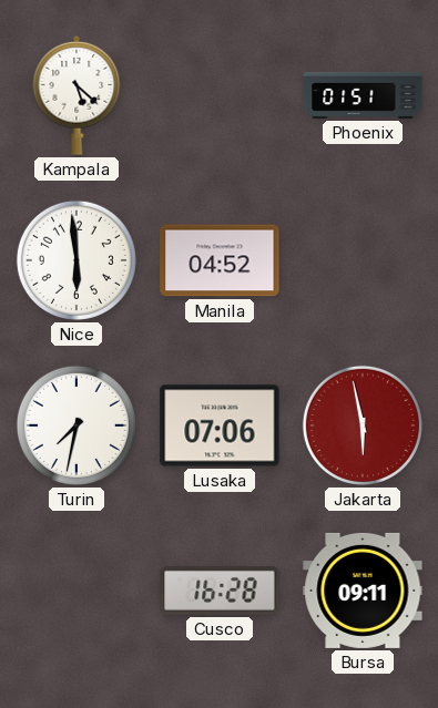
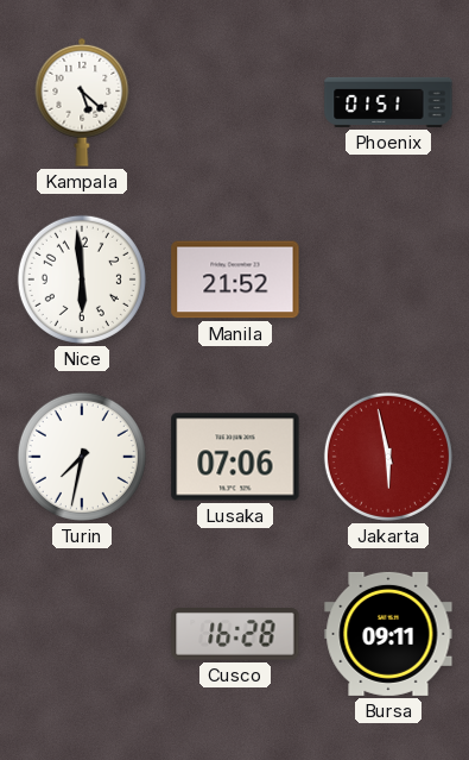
Manila: 04:52 -> 21:52
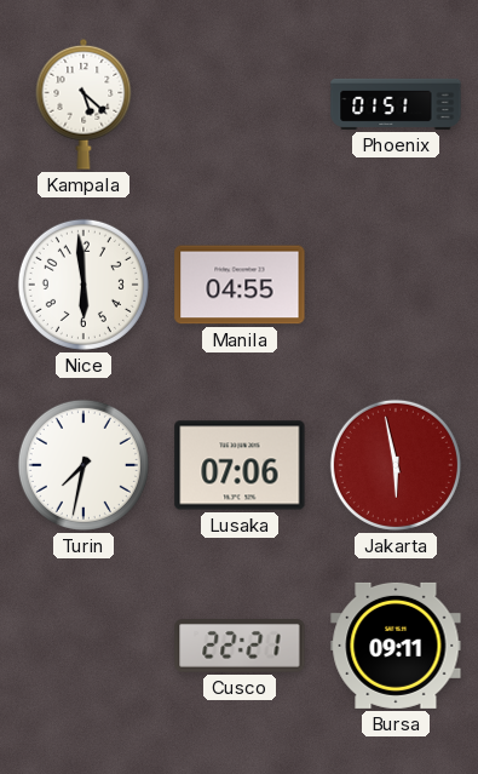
Manila: 21:52 -> 04:55
Cusco: 16:28 -> 22:21
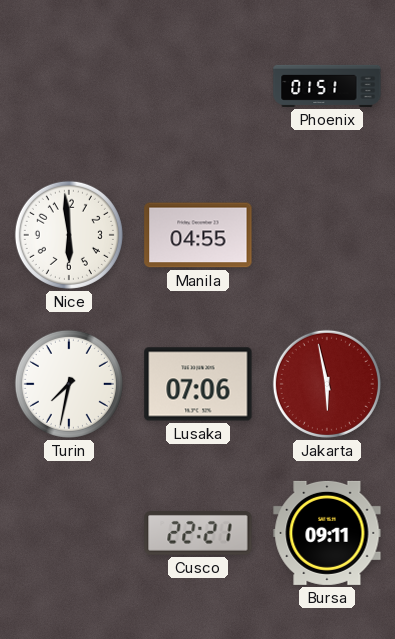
Kampala: 5:22 -> none
